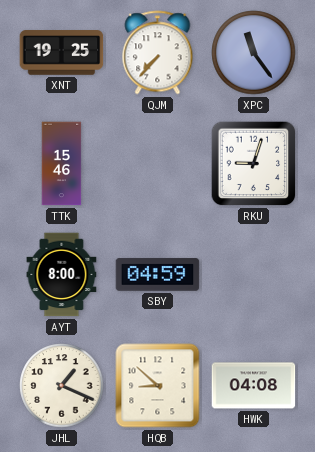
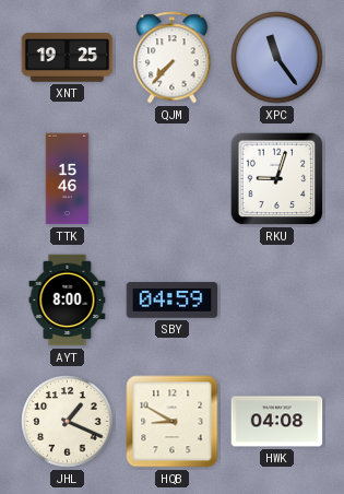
HQB: 8:52 -> 8:50
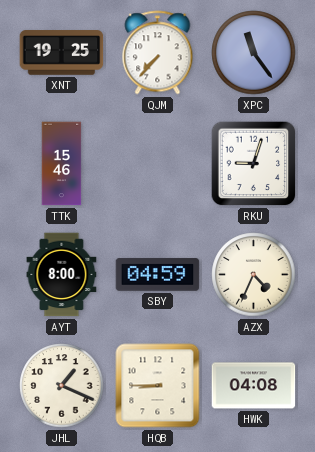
AZX: none -> 4:34
HQB: 8:50 -> 8:45
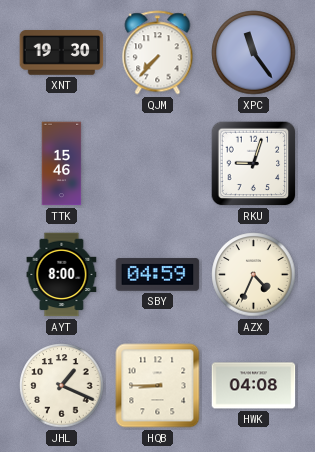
XNT: 19:25 -> 19:30
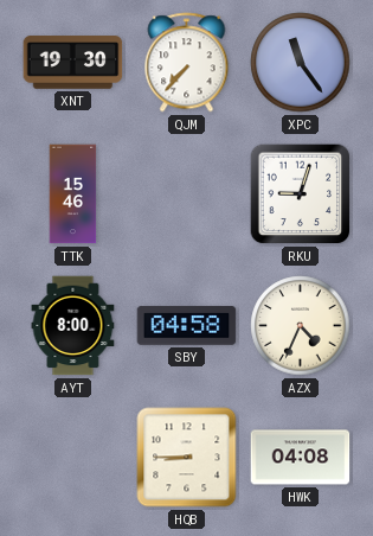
SBY: 04:59 -> 04:58
JHL: 1:19 -> none
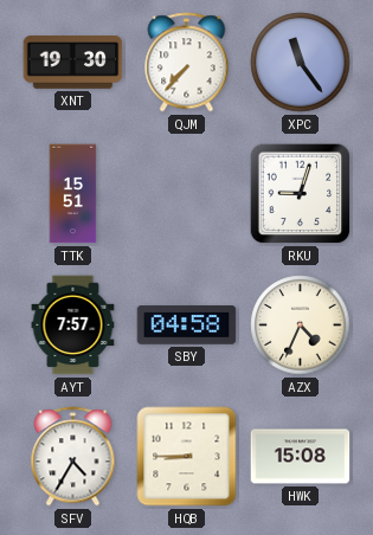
TTK: 15:46 -> 15:51
AYT: 8:00 -> 7:57
SFV: none -> 4:35
HWK: 04:08 -> 15:08
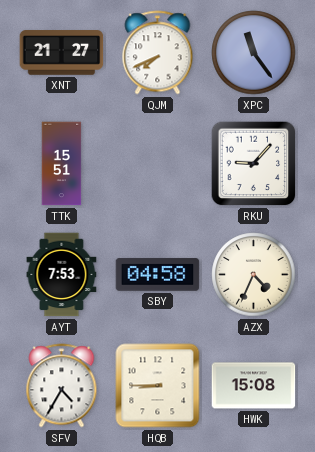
XNT: 19:30 -> 21:27
QJM: 7:37 -> 7:41
RKU: 9:03 -> 9:07
AYT: 7:57 -> 7:53
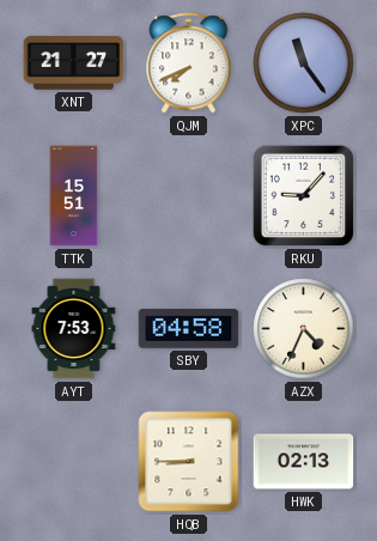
SFV: 4:35 -> none
HWK: 15:08 -> 02:13
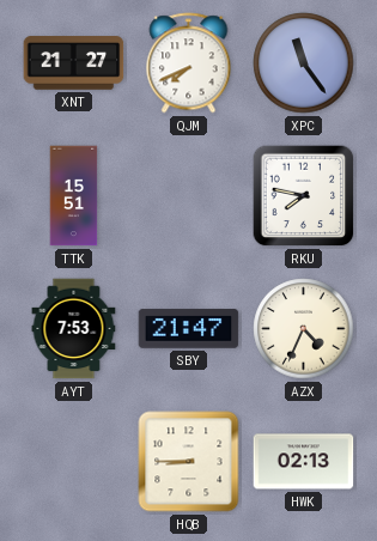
RKU: 9:07 -> 7:47
SBY: 04:58 -> 21:47
